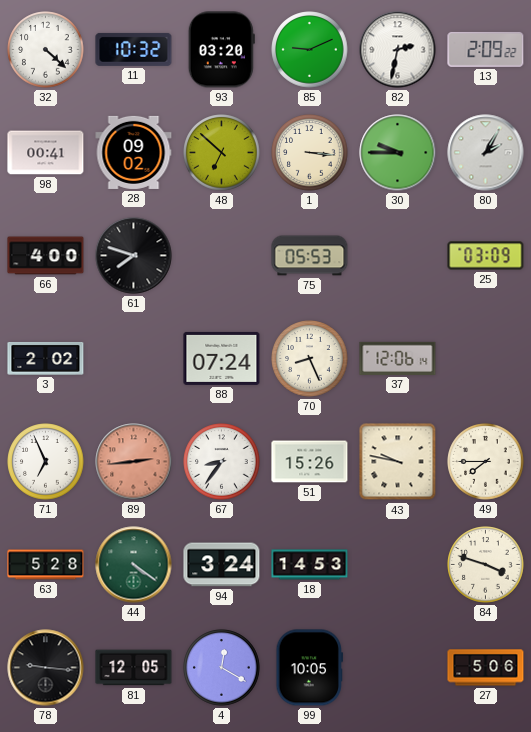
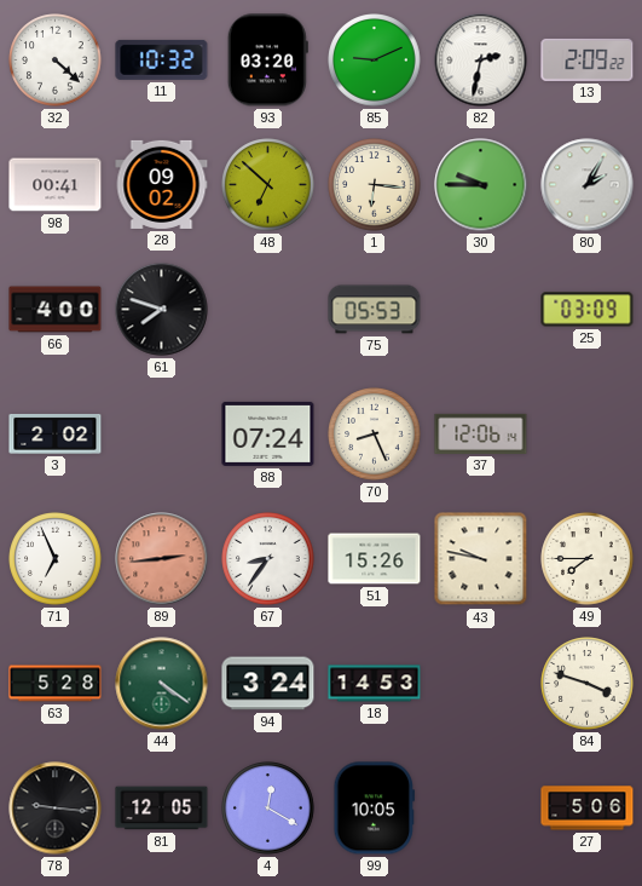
1: 3:16 -> 6:16
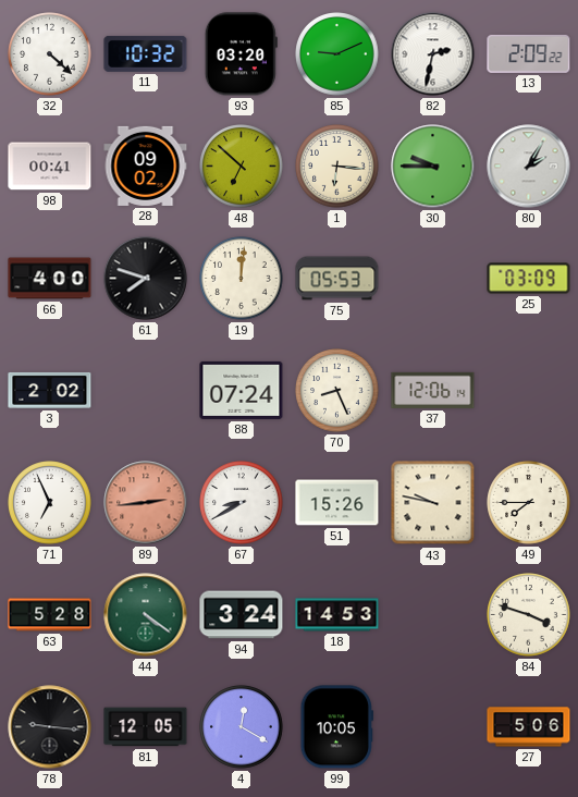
19: none -> 12:01
67: 8:36 -> 8:40
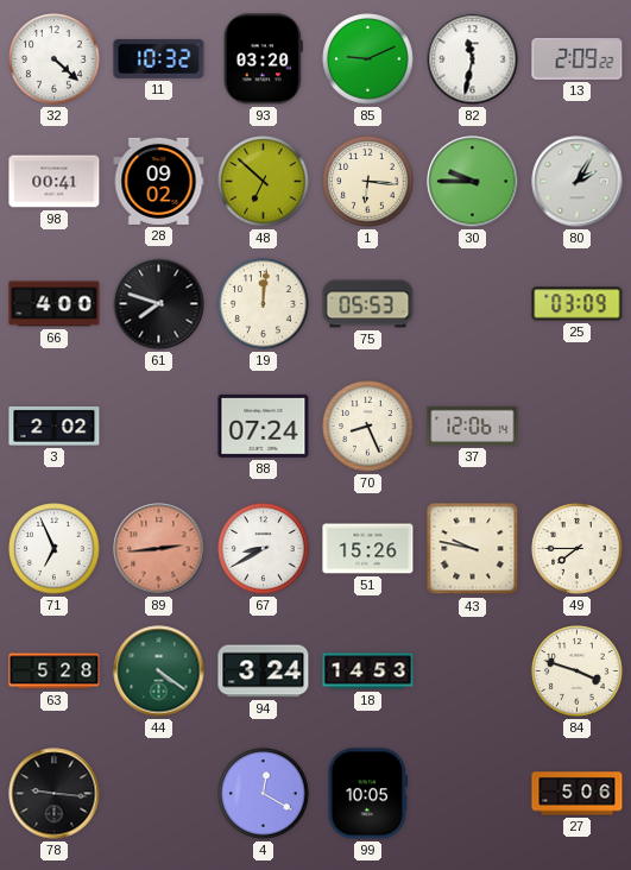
82: 2:32 -> 11:32
81: 12:05 -> none
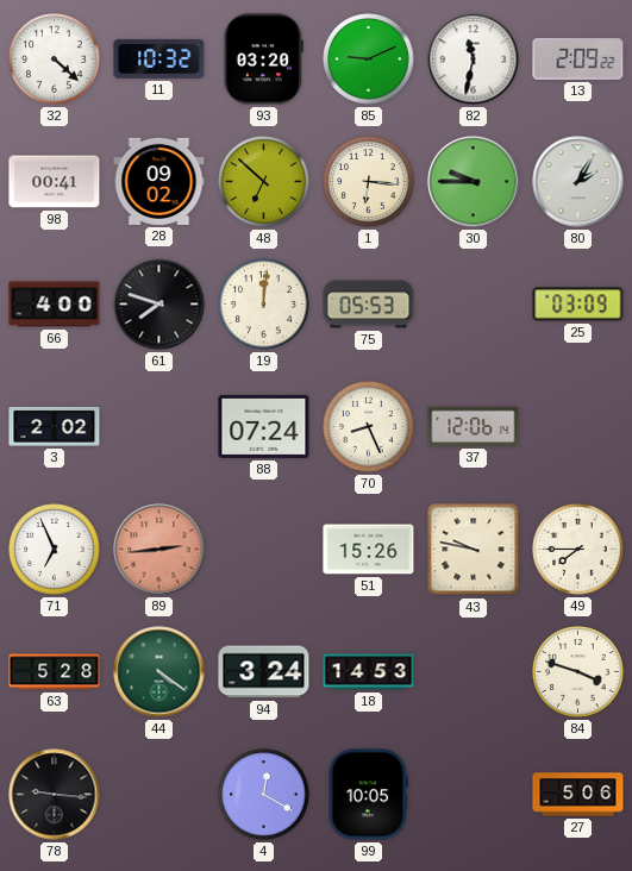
67: 8:40 -> none
